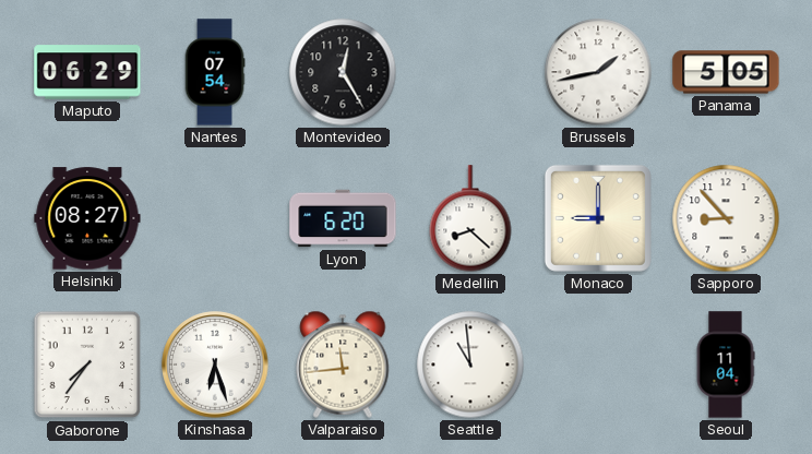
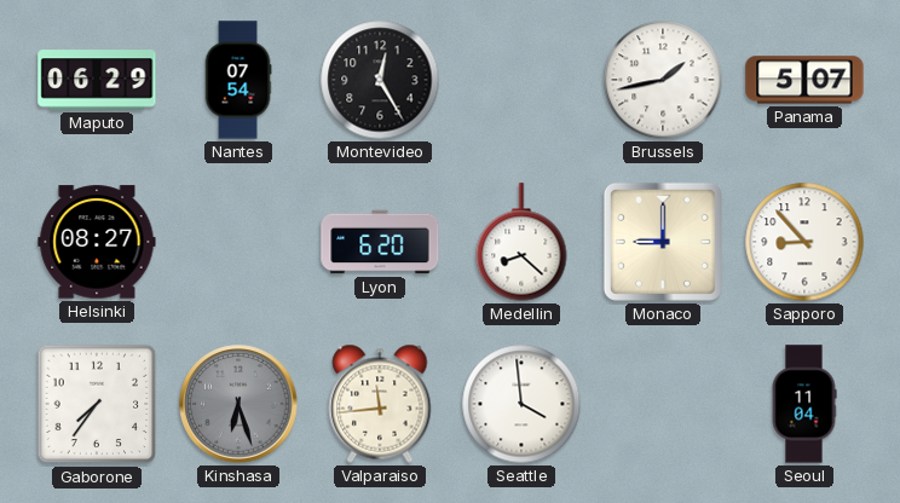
Panama: 5:05 -> 5:07
Kinshasa dial: white -> grey
Seattle: 10:59 -> 3:59
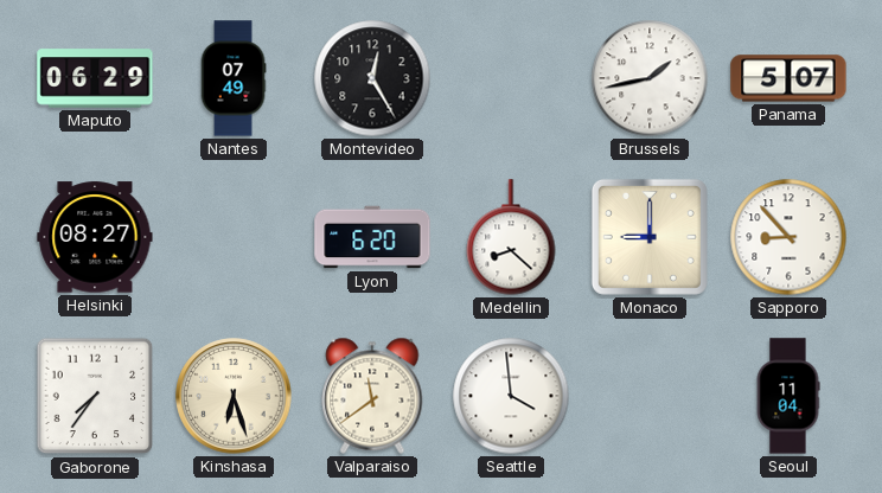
Nantes: 07:54 -> 07:49
Kinshasa dial: grey -> cream
Valparaiso: 11:44 -> 11:39
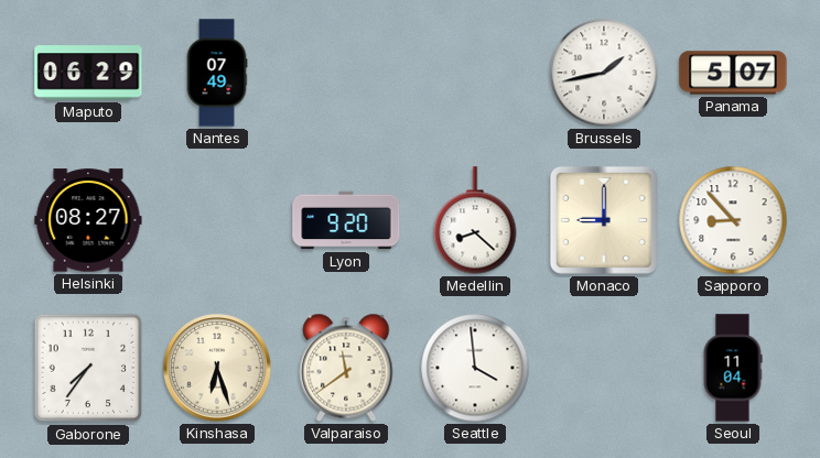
Montevideo: 12:25 -> none
Lyon: 6:20 -> 9:20
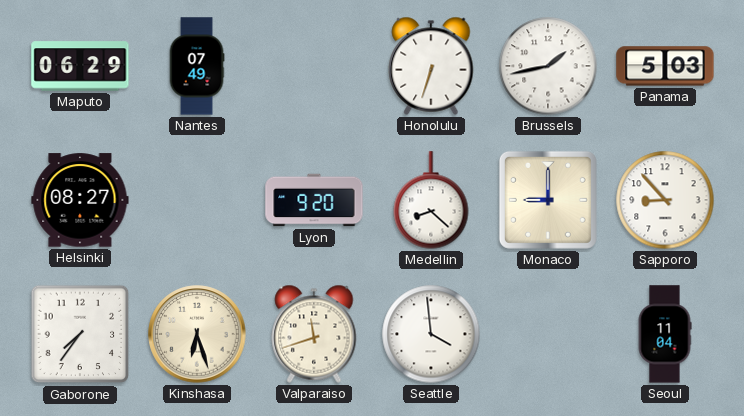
Honolulu: none -> 6:33
Panama: 5:07 -> 5:03
Valparaiso: 11:39 -> 11:42
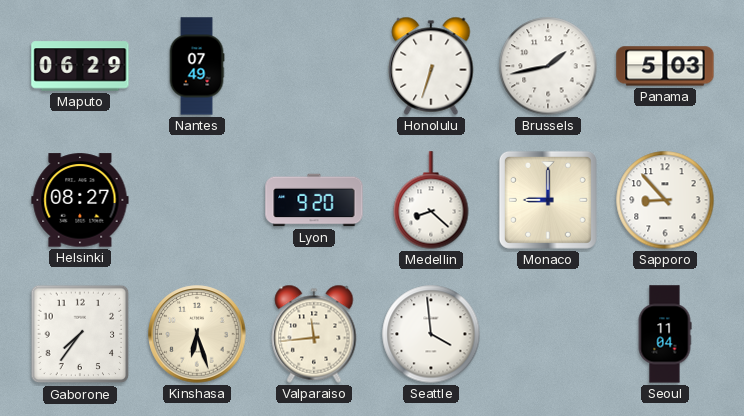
Valparaiso: 11:42 -> 11:44
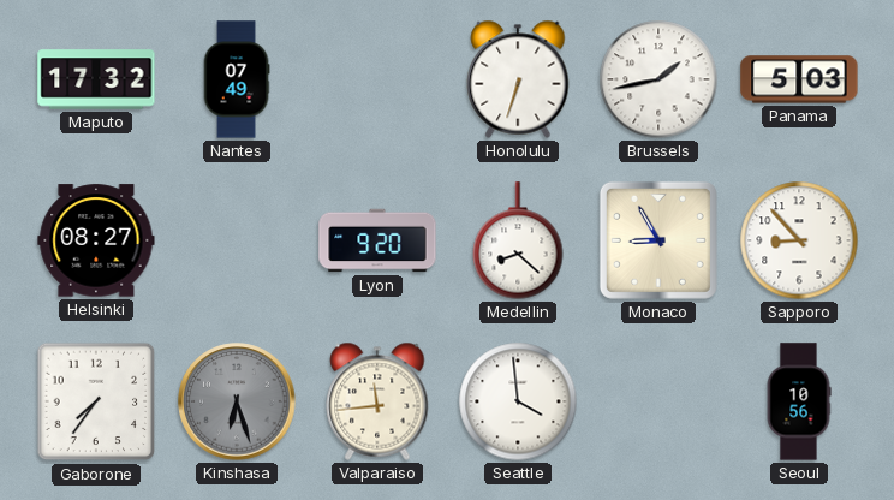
Maputo: 06:29 -> 17:32
Monaco: 9:00 -> 8:55
Kinshasa dial: cream -> grey
Seoul: 11:04 -> 10:56
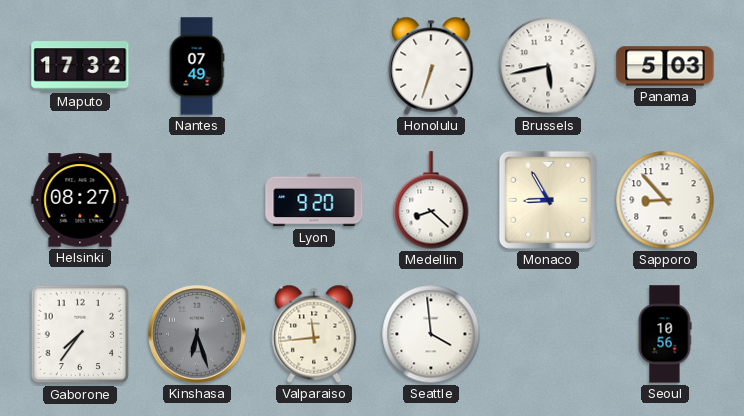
Brussels: 1:43 -> 5:43
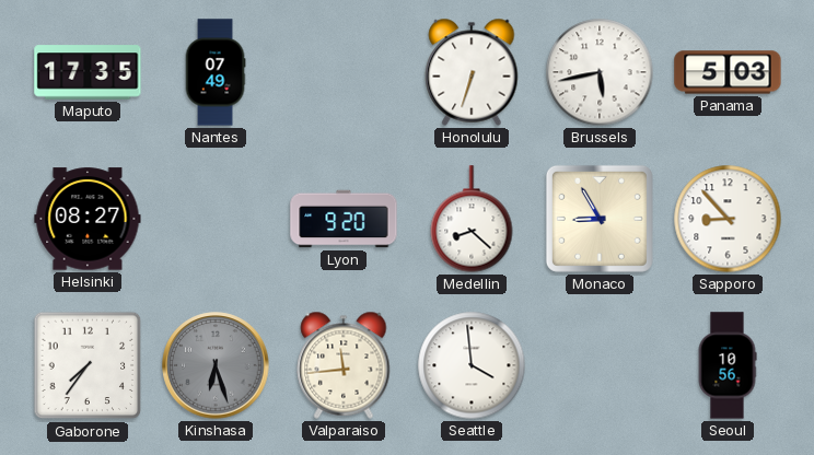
Maputo: 17:32 -> 17:35
